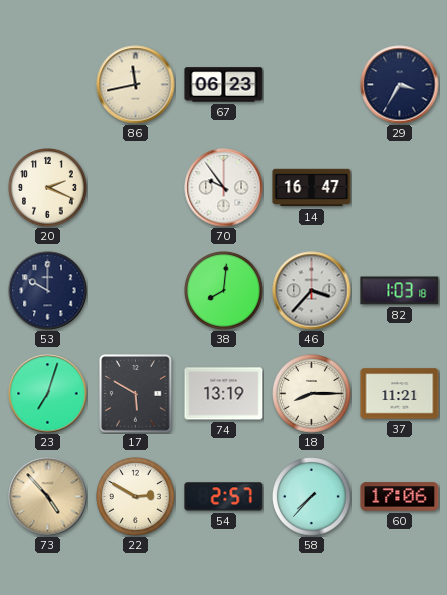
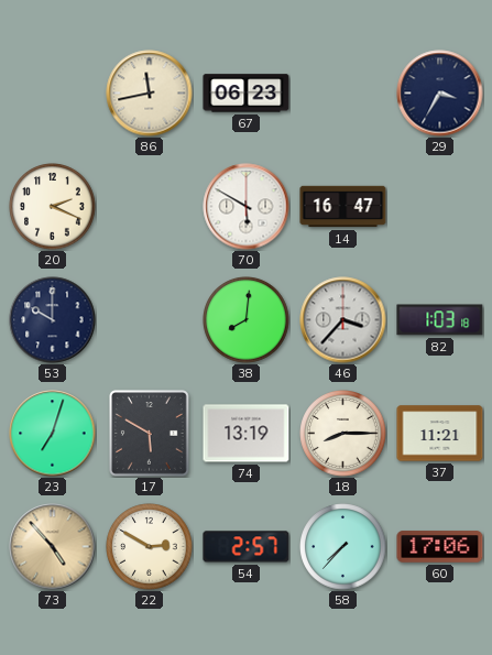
70: 9:54 -> 5:50
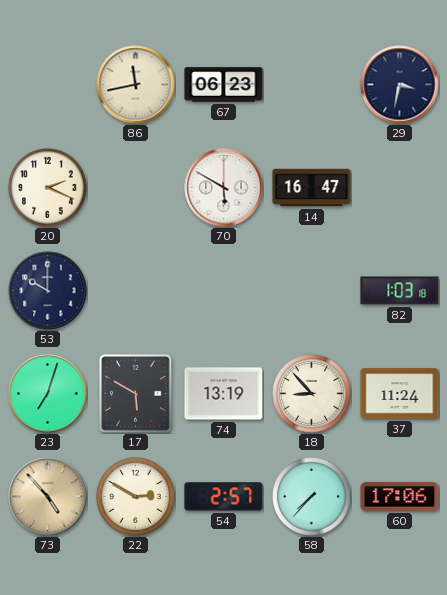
29: 3:35 -> 3:32
38: 8:01 -> none
46: 3:37 -> none
18: 8:15 -> 8:53
37: 11:21 -> 11:24
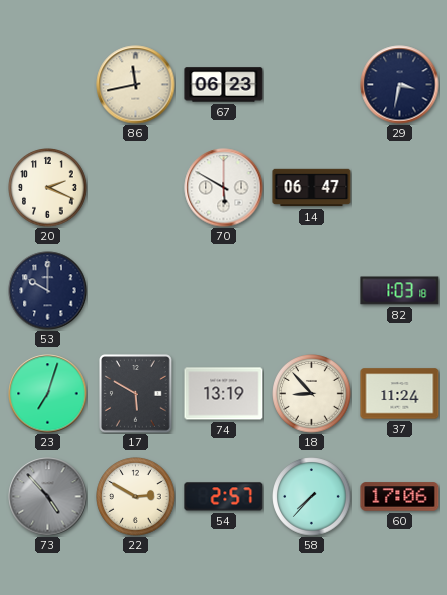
14: 16:47 -> 06:47
73 dial: champagne -> grey
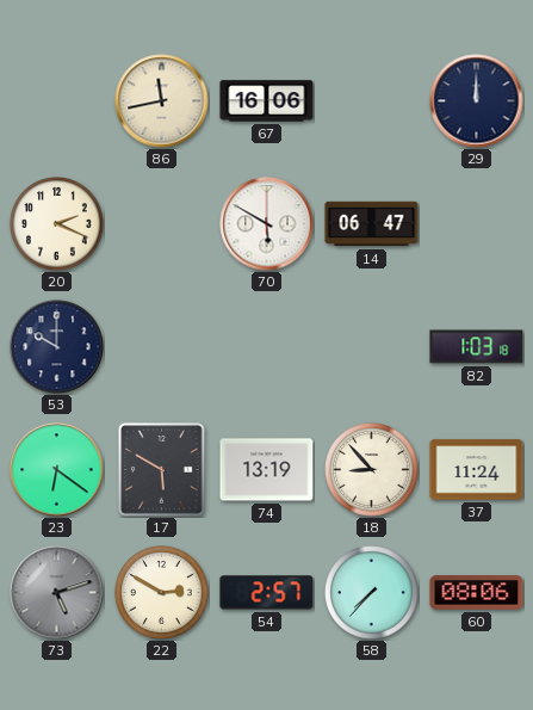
67: 06:23 -> 16:06
29: 3:32 -> 12:00
23: 7:03 -> 6:21
73: 4:53 -> 5:12
60: 17:06 -> 08:06
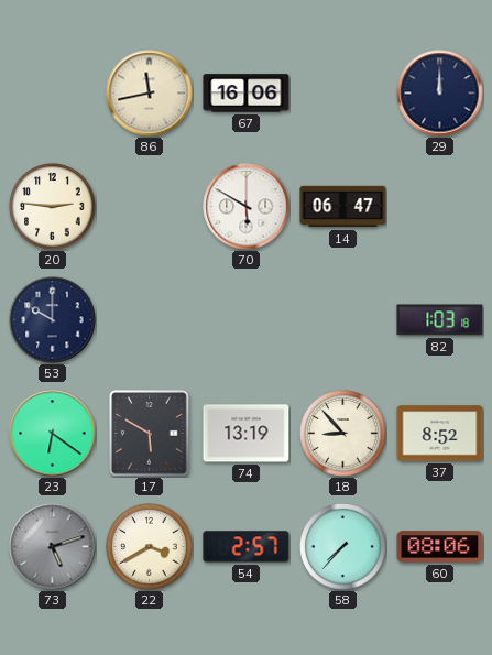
20: 2:19 -> 2:46
37: 11:24 -> 8:52
22: 2:50 -> 3:40
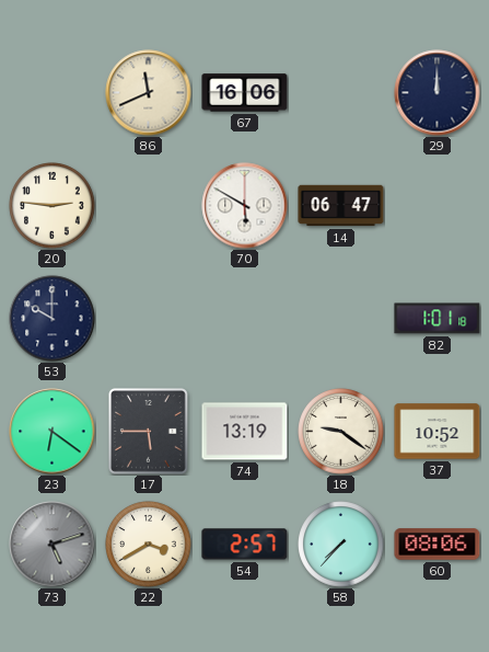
86: 11:43 -> 11:41
82: 1:03 -> 1:01
17: 5:50 -> 5:45
18: 8:53 -> 9:21
37: 8:52 -> 10:52
